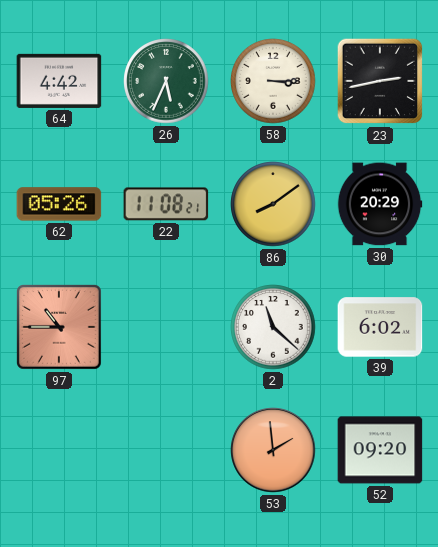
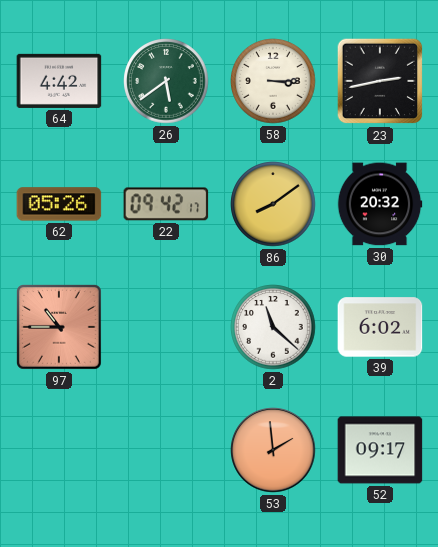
26: 5:34 -> 5:39
22: 11:08 -> 09:42
30: 20:29 -> 20:32
52: 09:20 -> 09:17
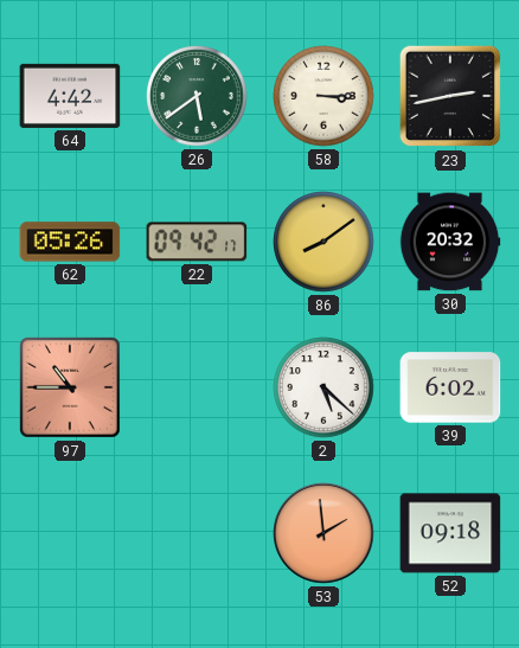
2: 11:22 -> 5:22
52: 09:17 -> 09:18
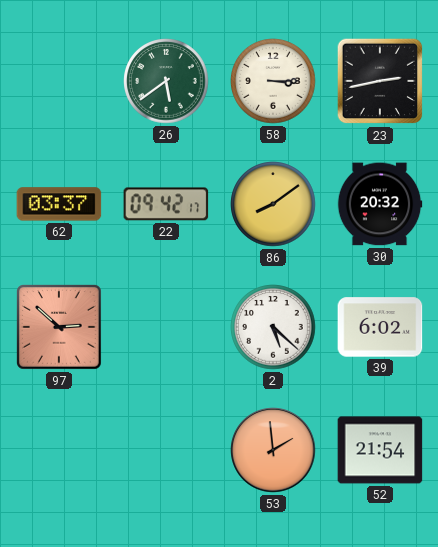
64: 4:42 -> none
62: 05:26 -> 03:37
97: 10:45 -> 2:52
52: 09:18 -> 21:54
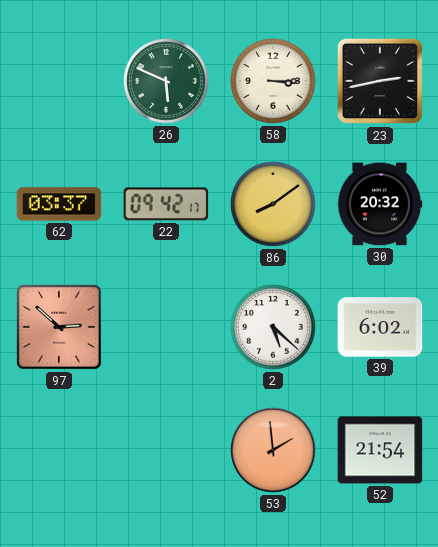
26: 5:39 -> 5:49
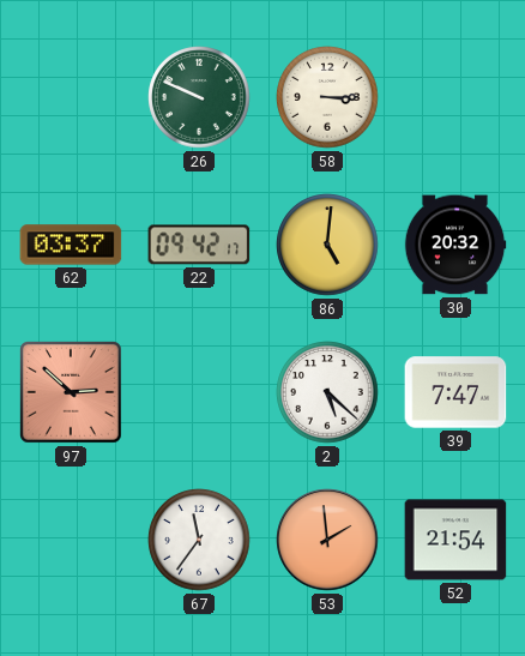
26: 5:49 -> 9:49
23: 2:43 -> none
86: 8:09 -> 5:01
39: 6:02 -> 7:47
67: none -> 11:36
